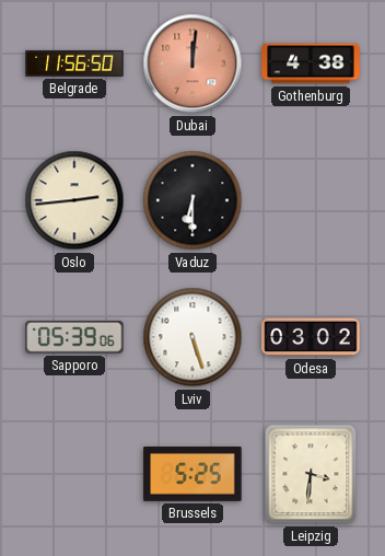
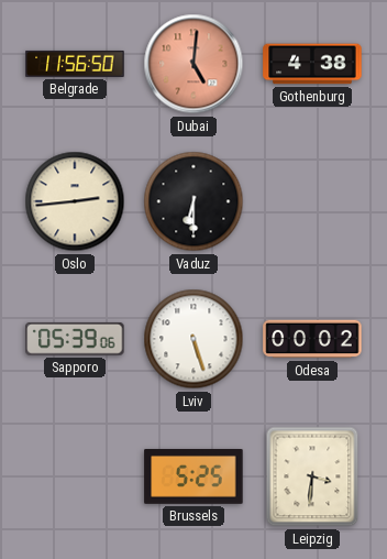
Dubai: 12:01 -> 5:01
Odesa: 03:02 -> 00:02
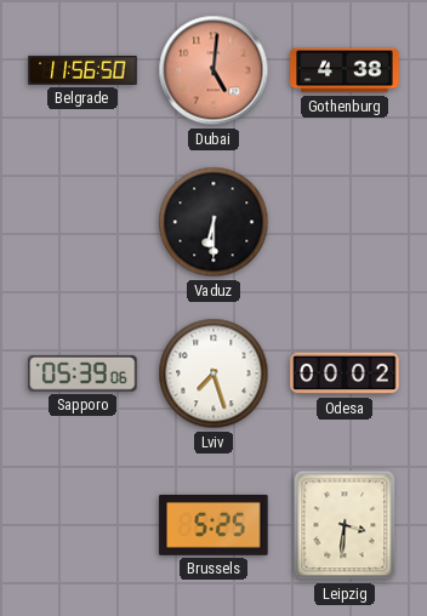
Oslo: 2:44 -> none
Lviv: 5:27 -> 7:27
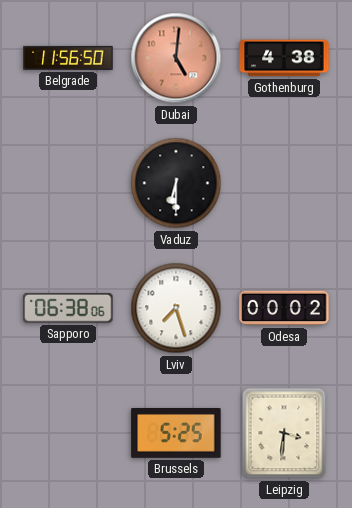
Sapporo: 05:39 -> 06:38
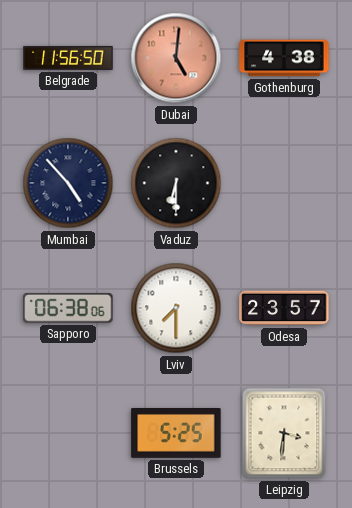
Mumbai: none -> 4:53
Lviv: 7:27 -> 7:30
Odesa: 00:02 -> 23:57
